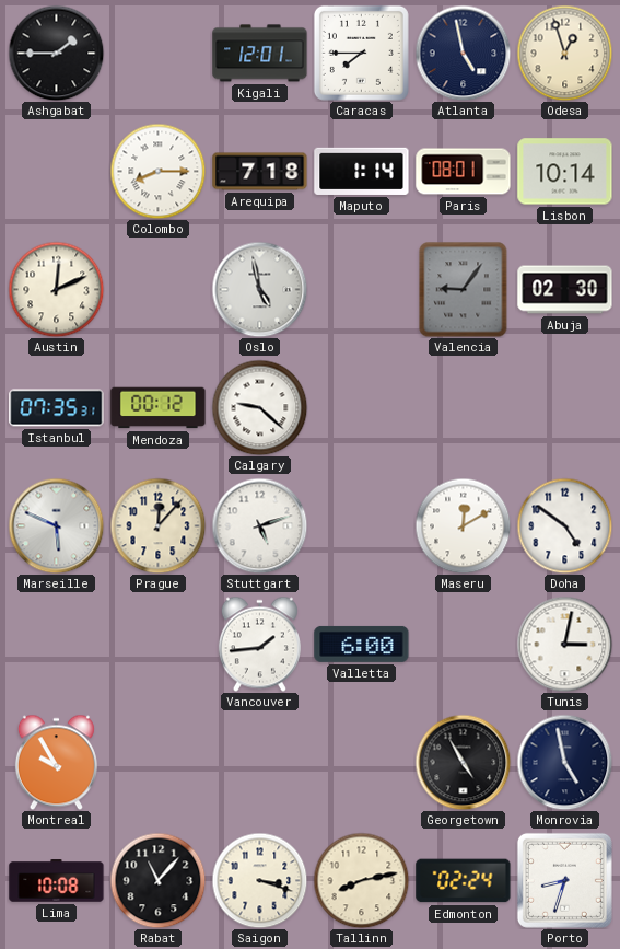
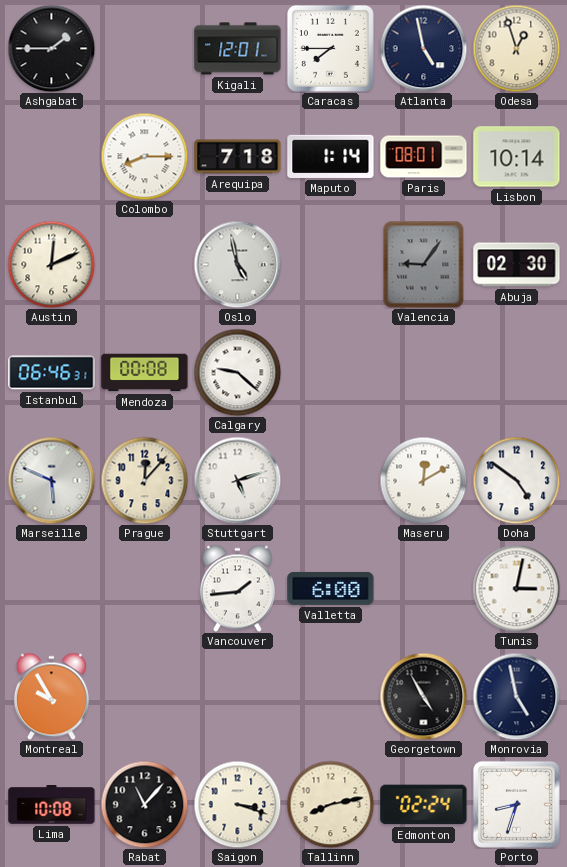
Istanbul: 07:35 -> 06:46
Mendoza: 00:12 -> 00:08
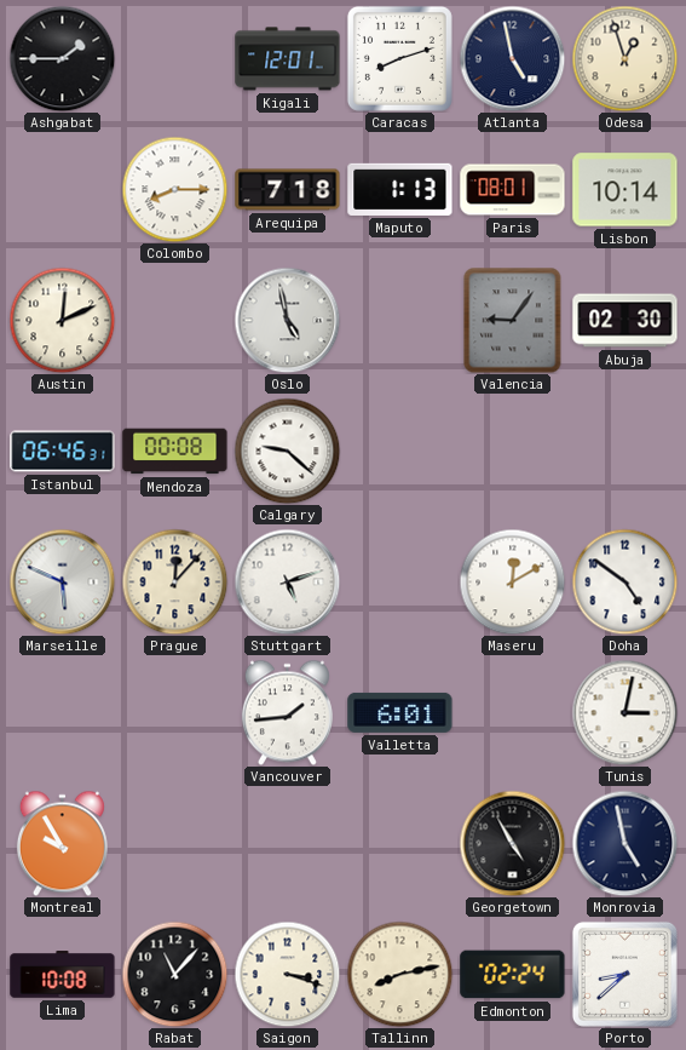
Caracas: 7:45 -> 8:12
Maputo: 1:14 -> 1:13
Valletta: 6:00 -> 6:01
Porto: 8:33 -> 8:38
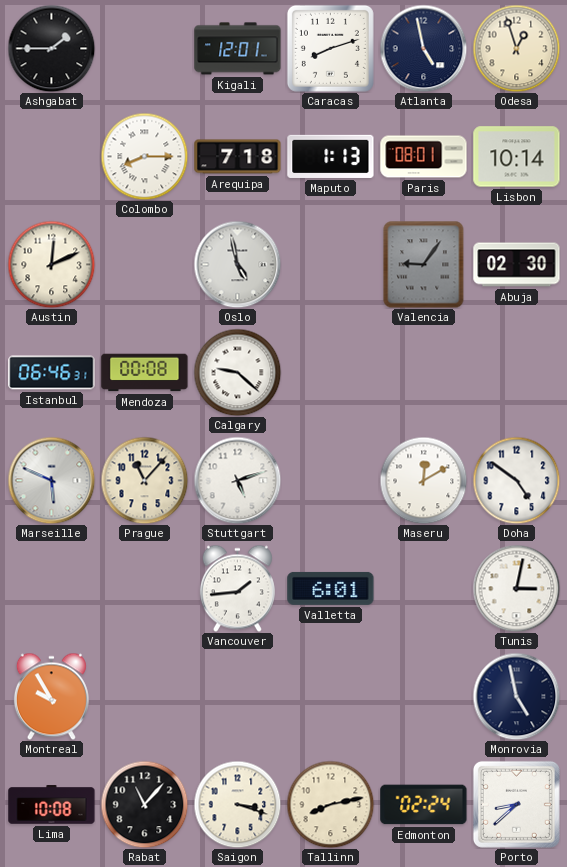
Prague: 12:07 -> 11:07
Georgetown: 4:55 -> none
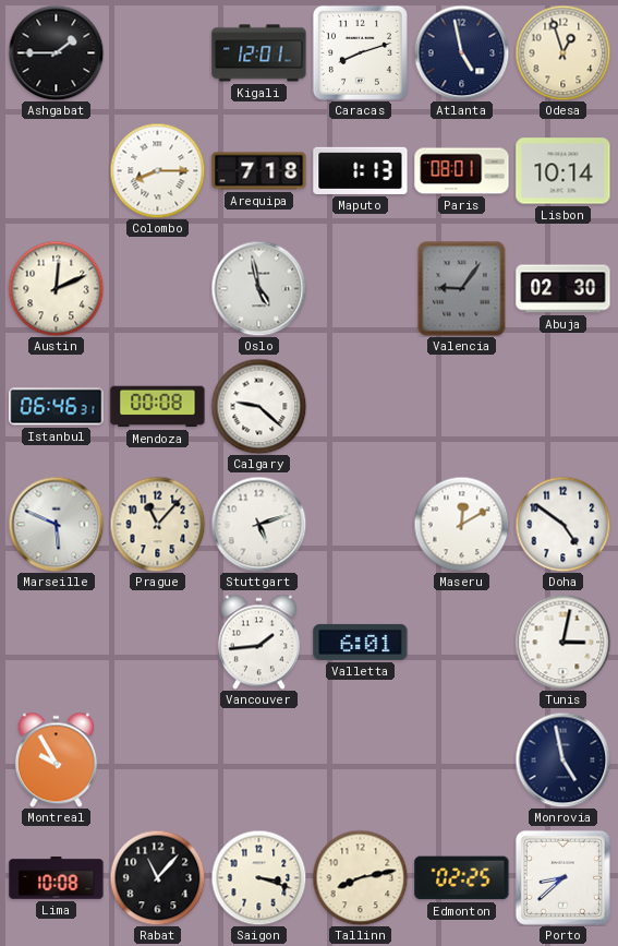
Edmonton: 02:24 -> 02:25
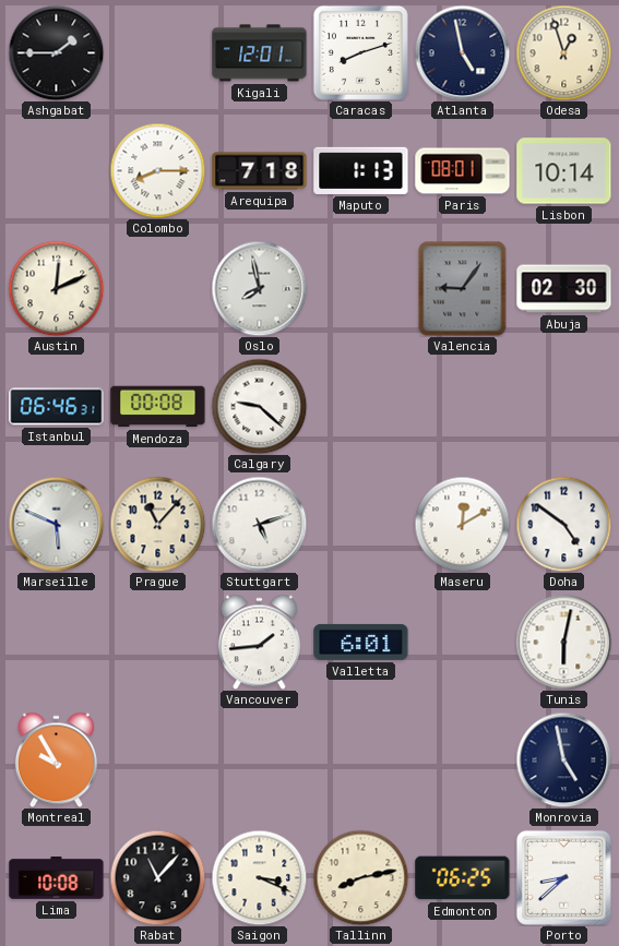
Oslo: 4:58 -> 7:58
Tunis: 3:02 -> 6:02
Saigon: 3:18 -> 3:19
Edmonton: 02:25 -> 06:25
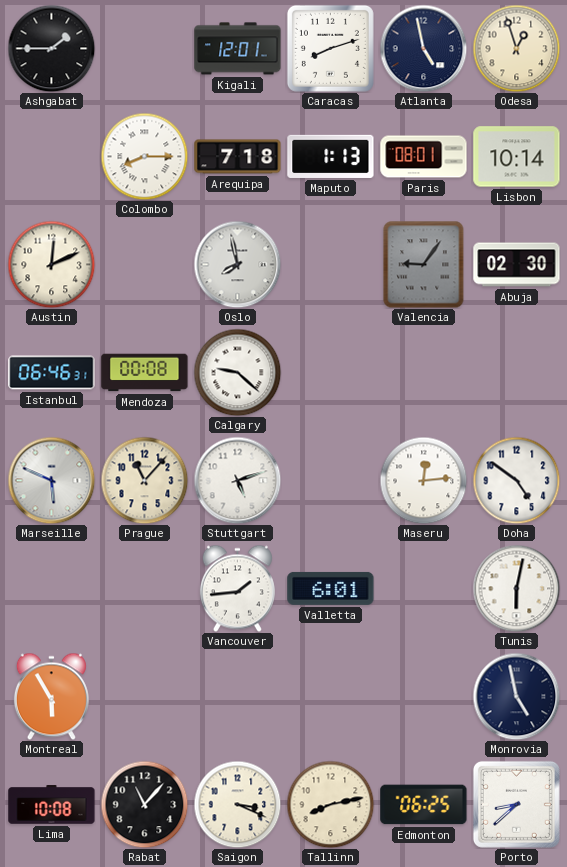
Maseru: 12:10 -> 12:14
Montreal: 9:55 -> 5:55
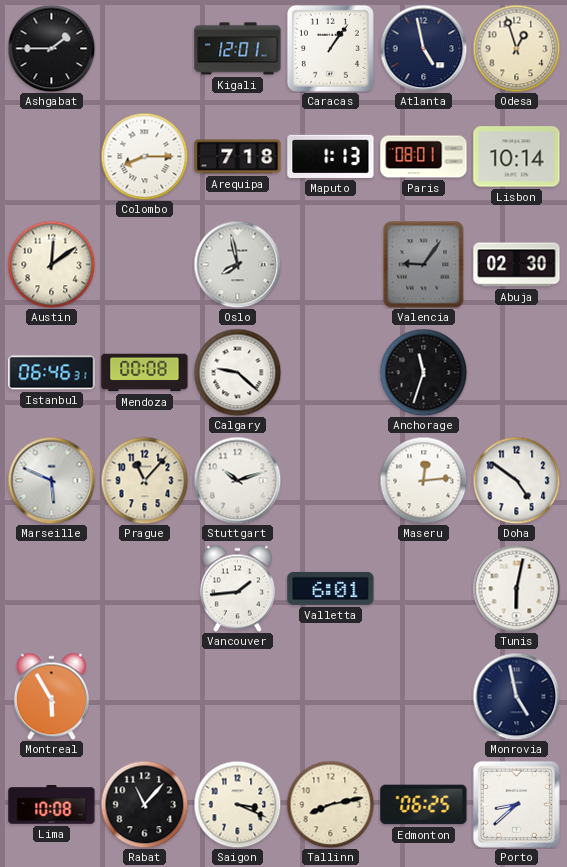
Caracas: 8:12 -> 1:06
Austin: 12:11 -> 12:09
Anchorage: none -> 11:33
Stuttgart: 5:12 -> 10:12
